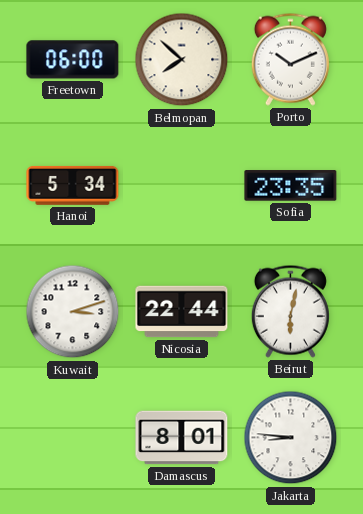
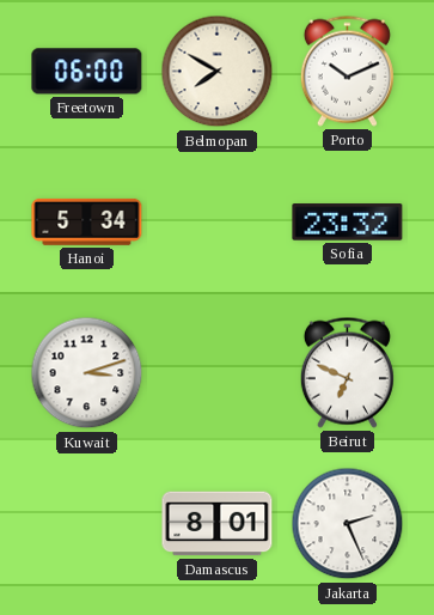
Belmopan: 7:52 -> 7:50
Sofia: 23:35 -> 23:32
Nicosia: 22:44 -> none
Beirut: 6:02 -> 6:49
Jakarta: 8:46 -> 2:26
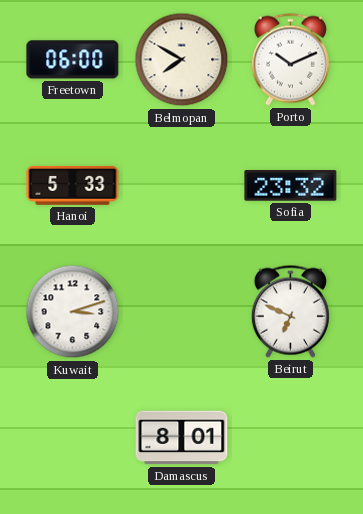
Hanoi: 5:34 -> 5:33
Jakarta: 2:26 -> none
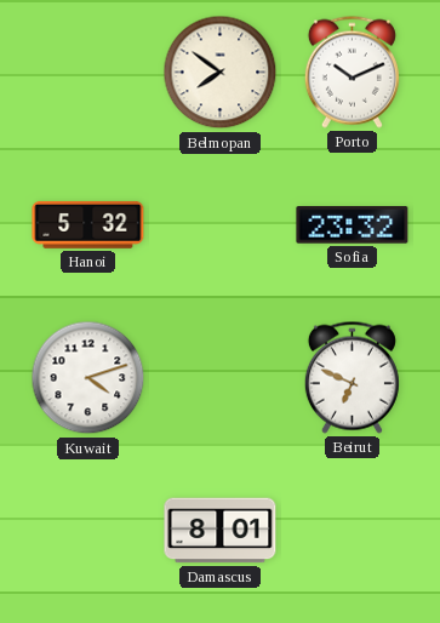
Freetown: 06:00 -> none
Belmopan: 7:50 -> 7:51
Hanoi: 5:33 -> 5:32
Kuwait: 3:12 -> 4:12
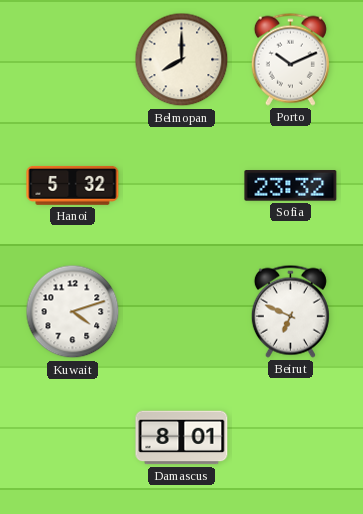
Belmopan: 7:51 -> 8:00
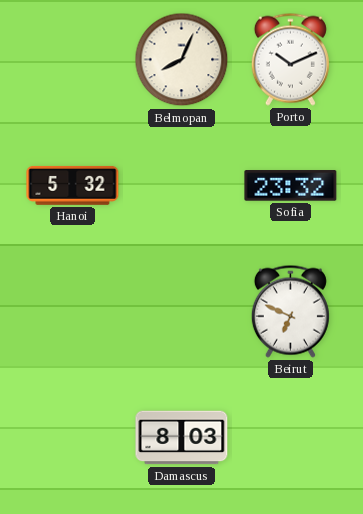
Belmopan: 8:00 -> 8:04
Kuwait: 4:12 -> none
Damascus: 8:01 -> 8:03
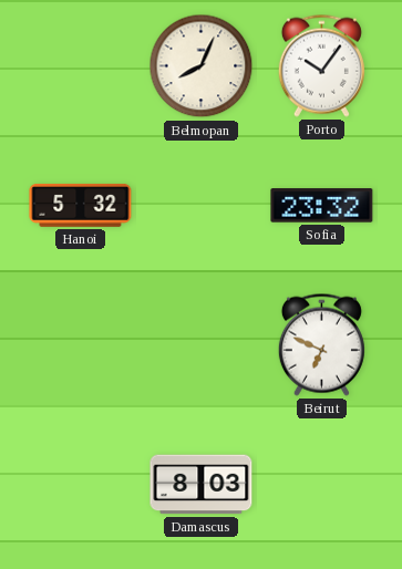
Porto: 10:11 -> 10:06
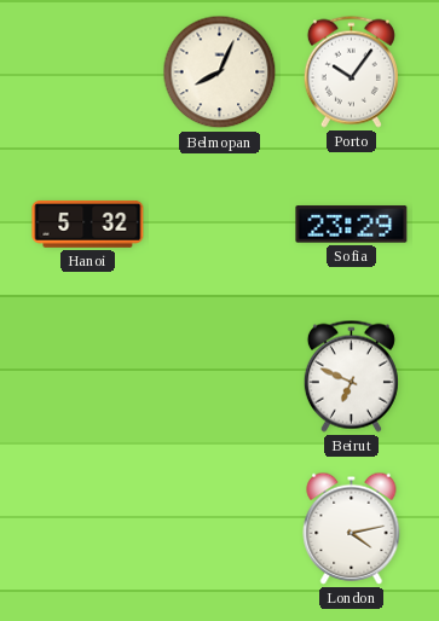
Sofia: 23:32 -> 23:29
Damascus: 8:03 -> none
London: none -> 4:13
